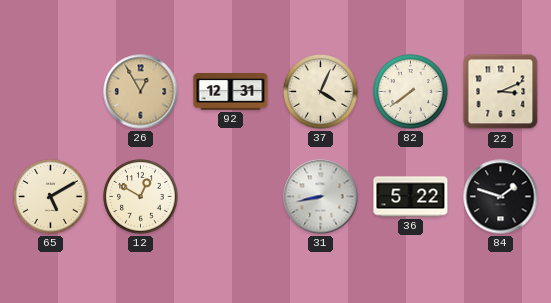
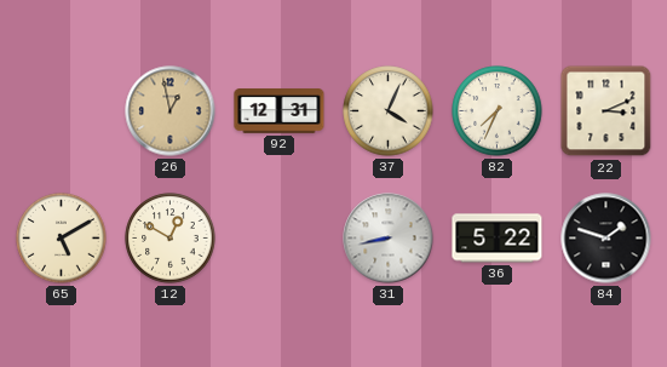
26: 12:55 -> 12:58
82: 7:39 -> 7:34
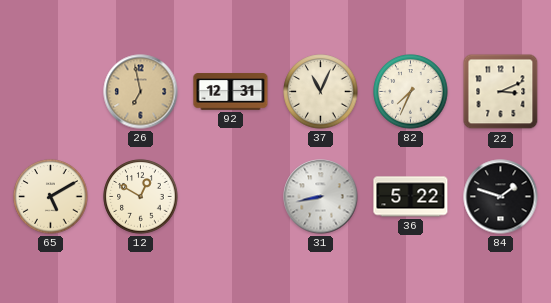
26: 12:58 -> 6:58
37: 4:04 -> 11:04
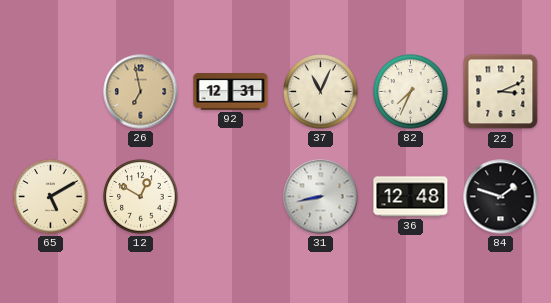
36: 5:22 -> 12:48
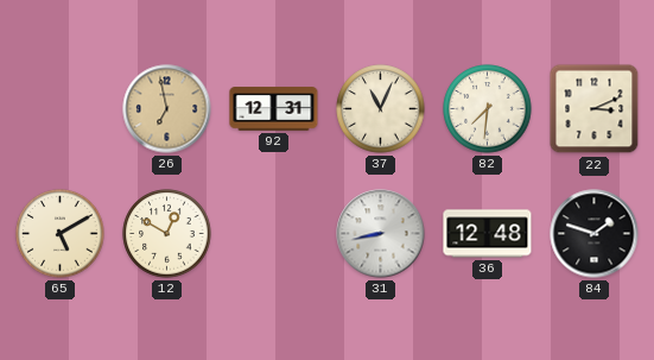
82: 7:34 -> 7:31
